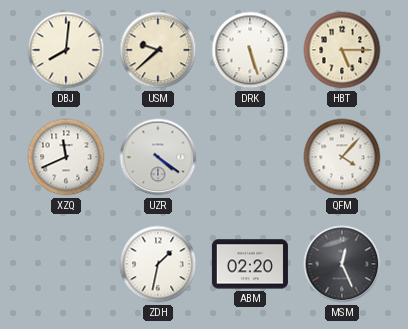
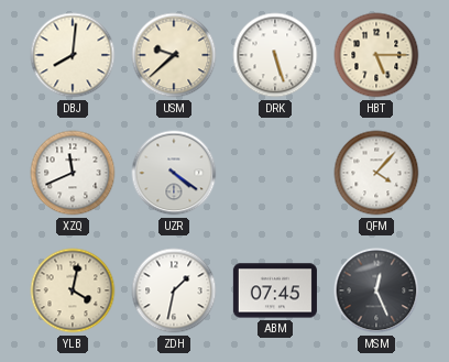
YLB: none -> 4:02
ABM: 02:20 -> 07:45
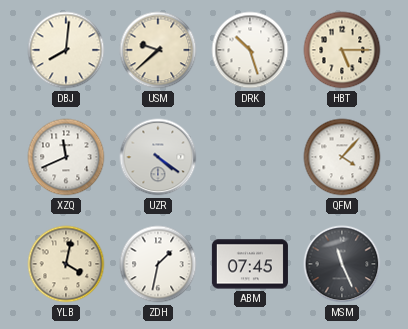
DRK: 5:27 -> 10:27
MSM: 12:26 -> 11:26
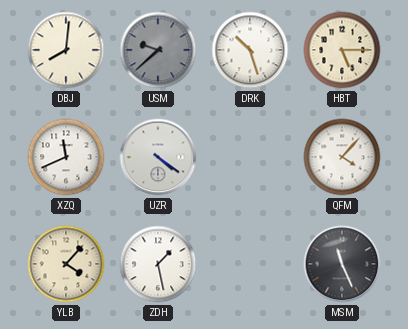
USM dial: cream -> grey
YLB: 4:02 -> 4:07
ZDH: 1:32 -> 1:28
ABM: 07:45 -> none
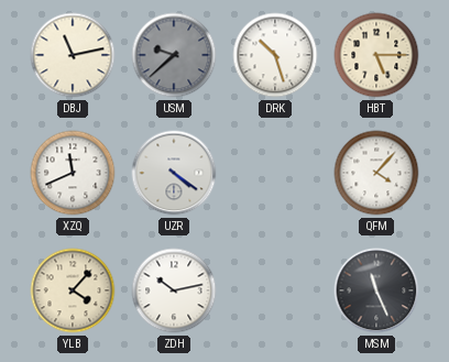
DBJ: 8:01 -> 11:13
ZDH: 1:28 -> 10:13
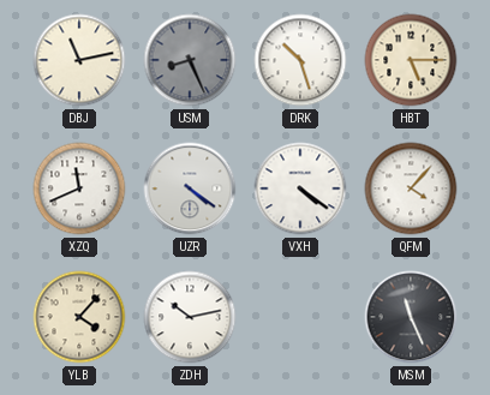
USM: 9:38 -> 8:26
VXH: none -> 4:21
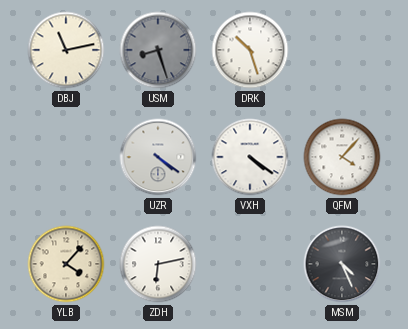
USM: 8:26 -> 8:27
HBT: 5:15 -> none
XZQ: 11:41 -> none
ZDH: 10:13 -> 6:13
MSM: 11:26 -> 4:26
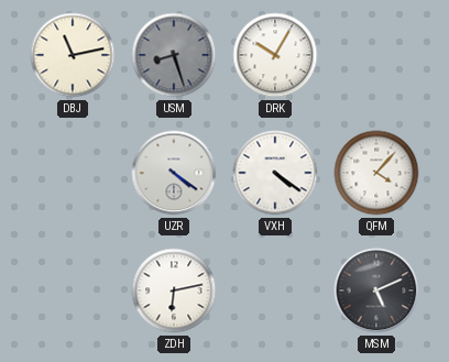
DRK: 10:27 -> 10:05
YLB: 4:07 -> none
MSM: 4:26 -> 5:11
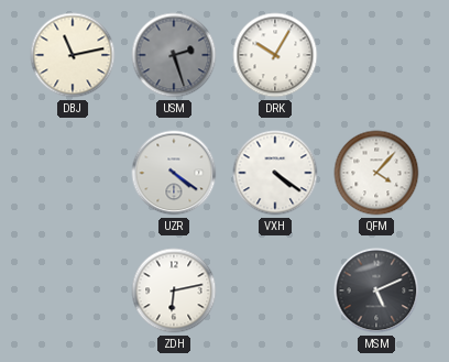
USM: 8:27 -> 2:27
